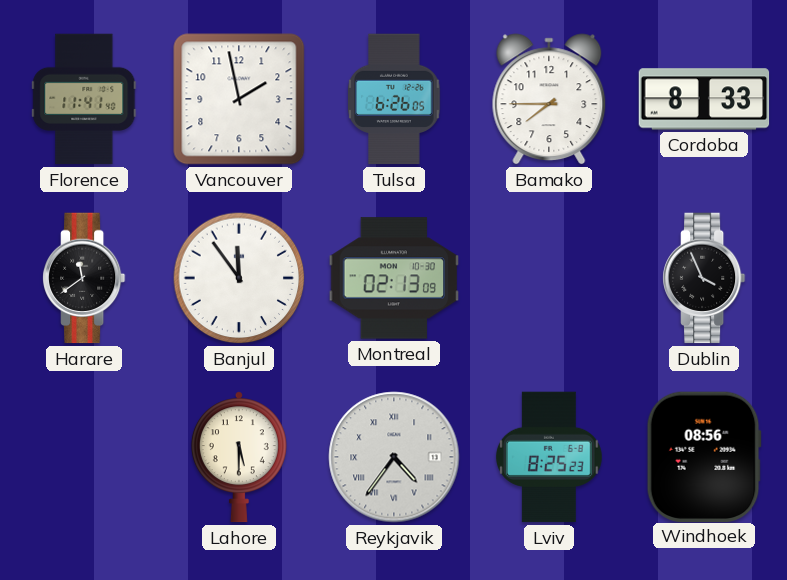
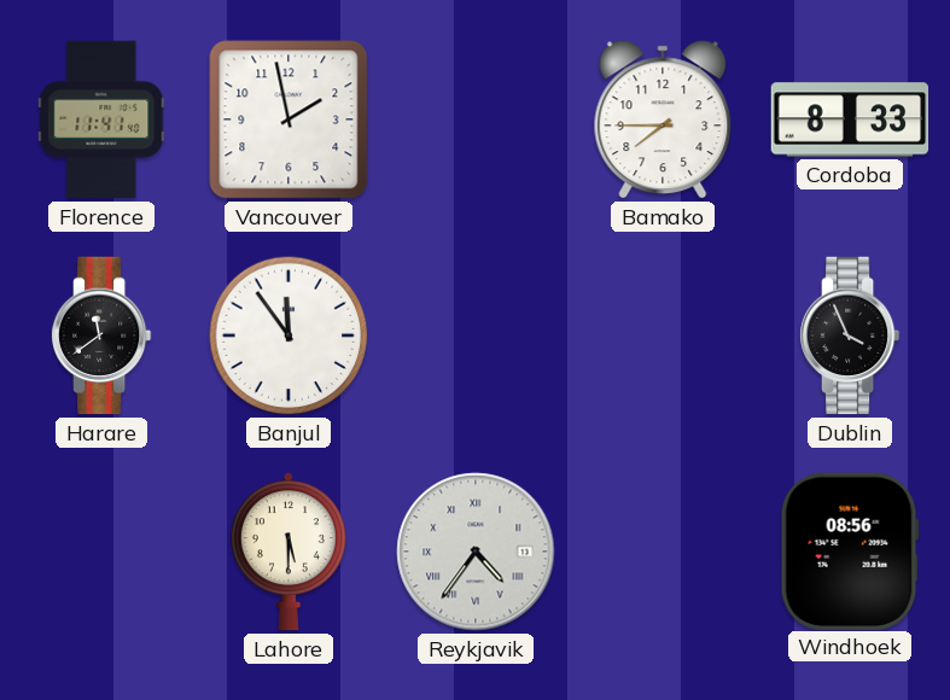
Tulsa: 6:26 -> none
Montreal: 02:13 -> none
Lviv: 8:25 -> none
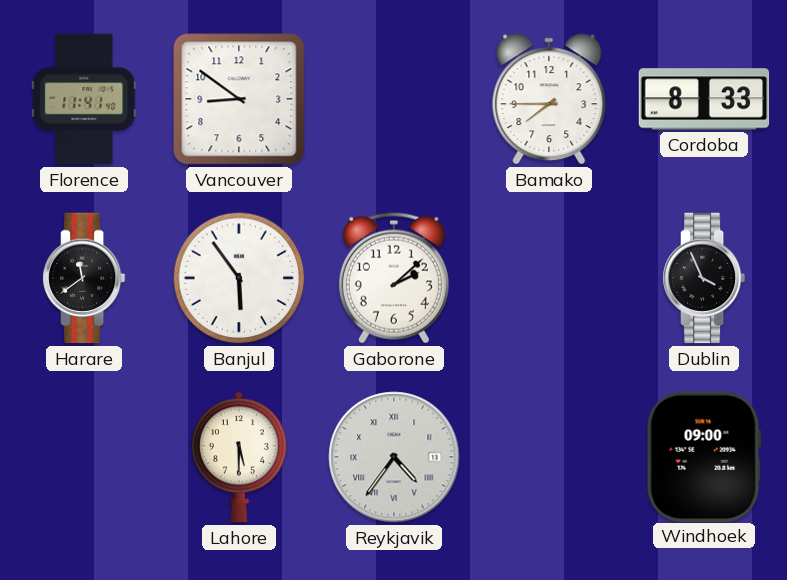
Vancouver: 1:58 -> 8:51
Banjul: 11:54 -> 5:54
Gaborone: none -> 2:08
Windhoek: 08:56 -> 09:00
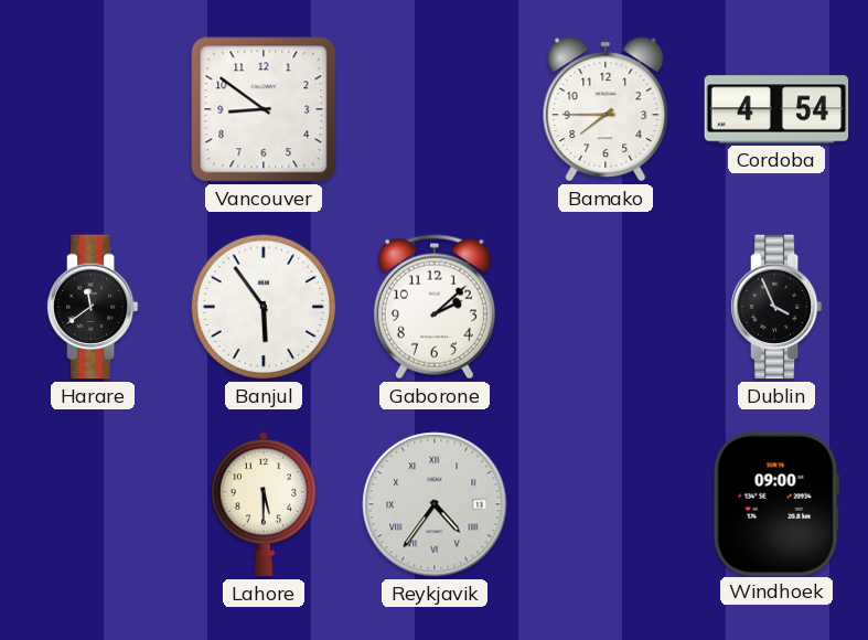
Florence: 11:41 -> none
Cordoba: 8:33 -> 4:54
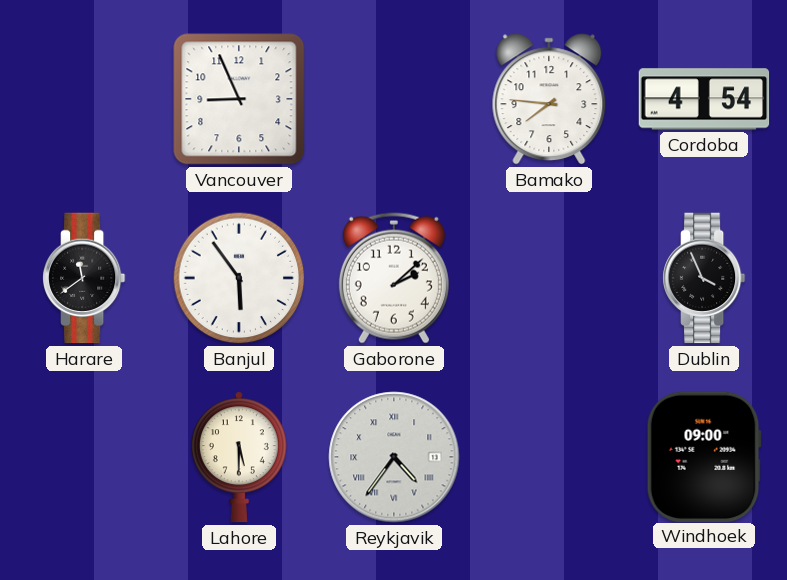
Vancouver: 8:51 -> 8:56
Bamako: 7:45 -> 7:46
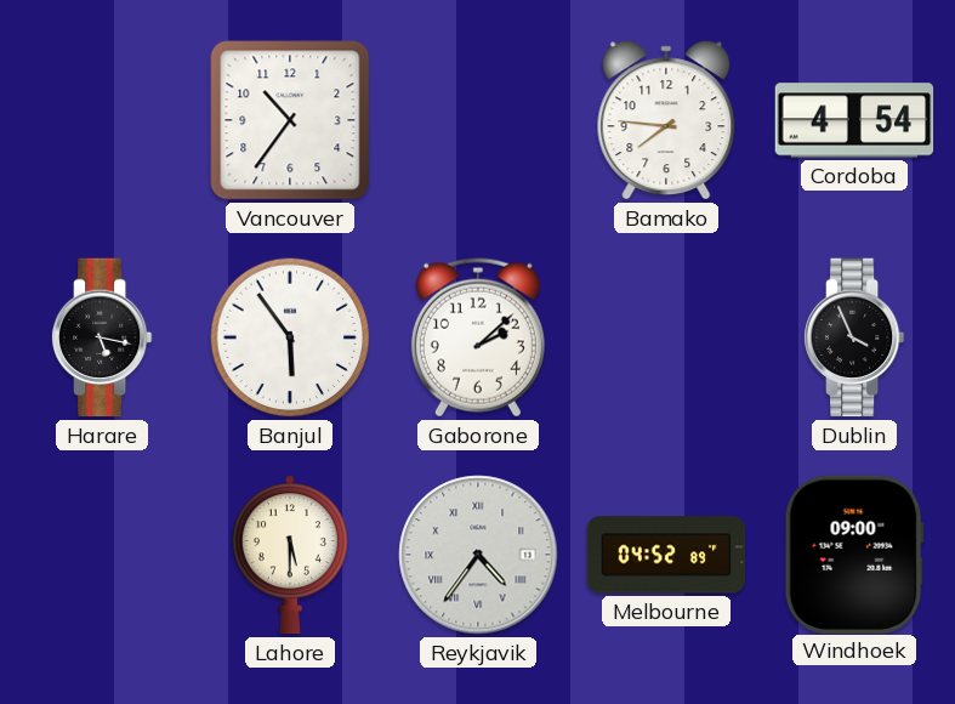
Vancouver: 8:56 -> 10:36
Harare: 11:39 -> 5:17
Melbourne: none -> 04:52
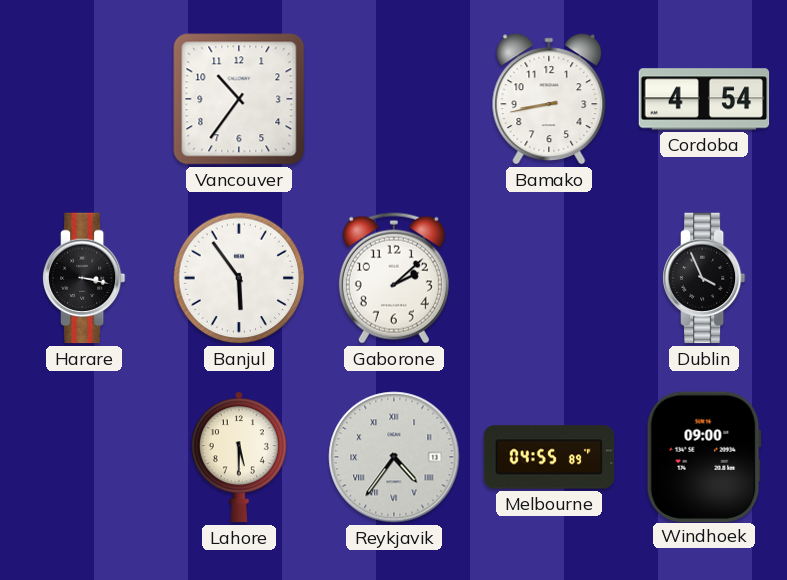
Bamako: 7:46 -> 8:43
Harare: 5:17 -> 3:17
Melbourne: 04:52 -> 04:55
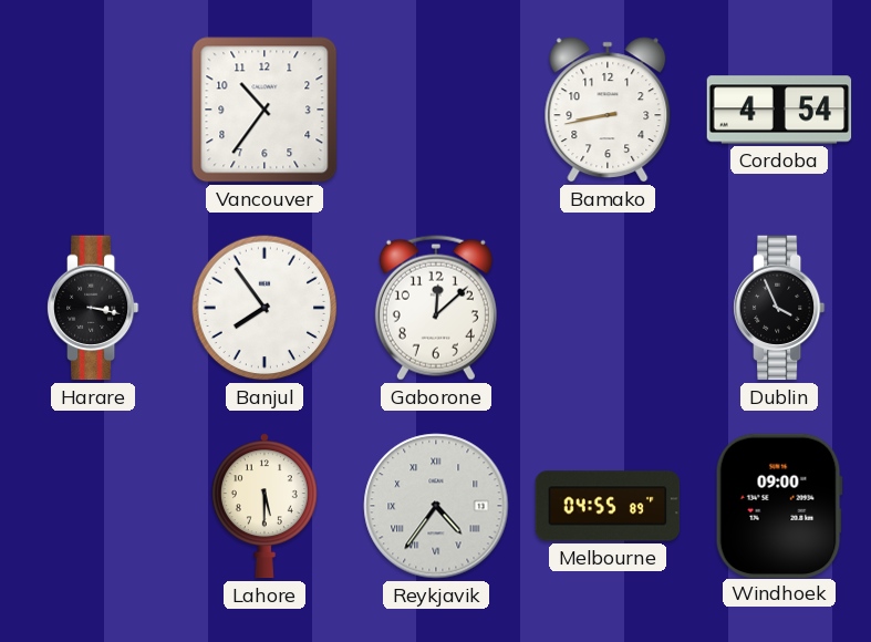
Banjul: 5:54 -> 7:54
Gaborone: 2:08 -> 12:08
